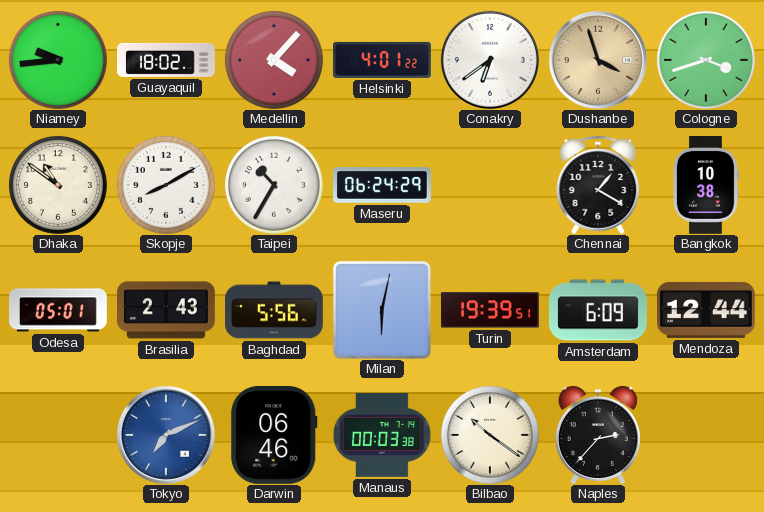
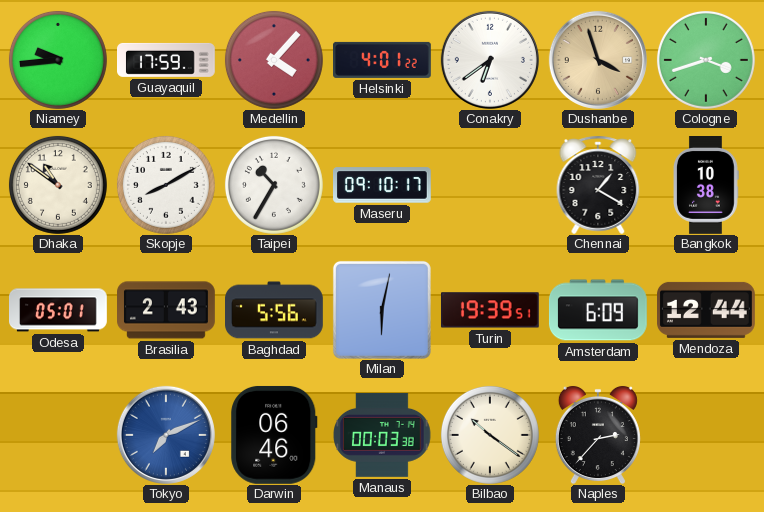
Guayaquil: 18:02 -> 17:59
Maseru: 06:24 -> 09:10
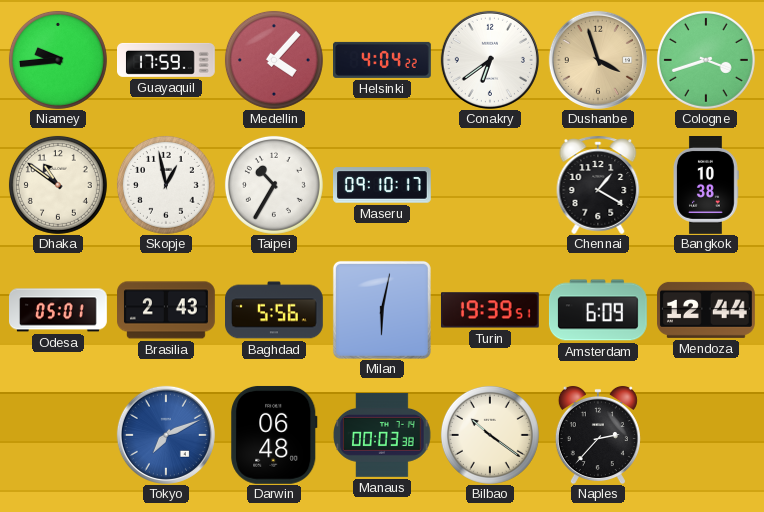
Helsinki: 4:01 -> 4:04
Skopje: 8:10 -> 12:58
Darwin: 06:46 -> 06:48
